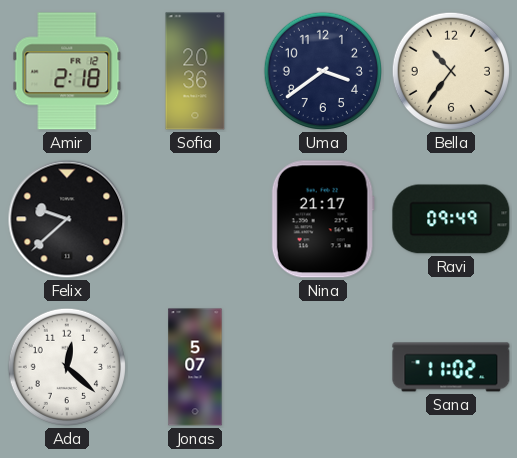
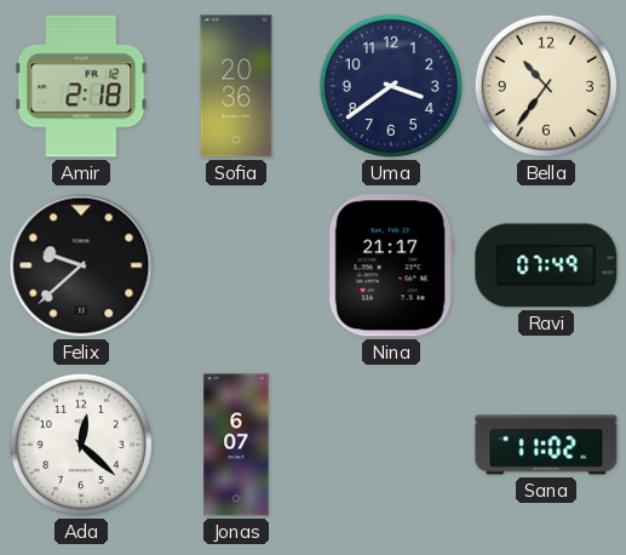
Ravi: 09:49 -> 07:49
Jonas: 5:07 -> 6:07
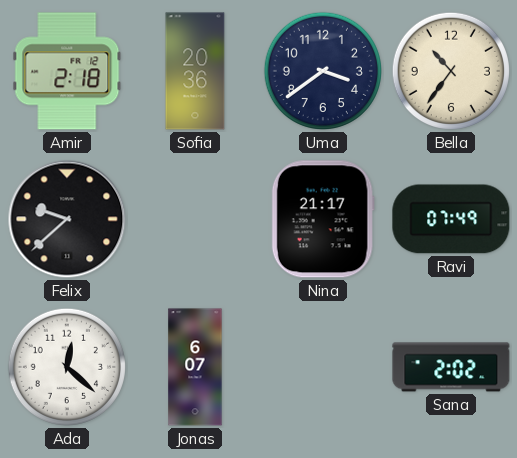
Sana: 11:02 -> 2:02
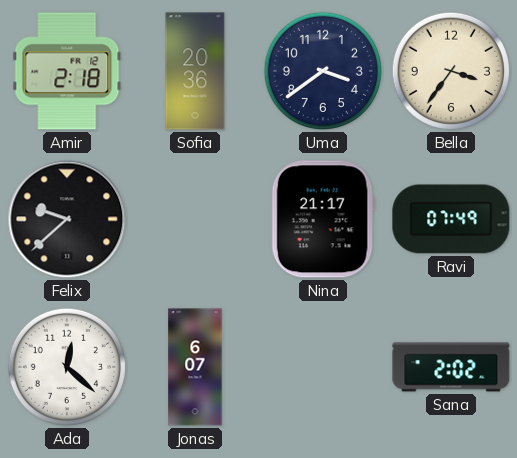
Bella: 10:36 -> 3:36
